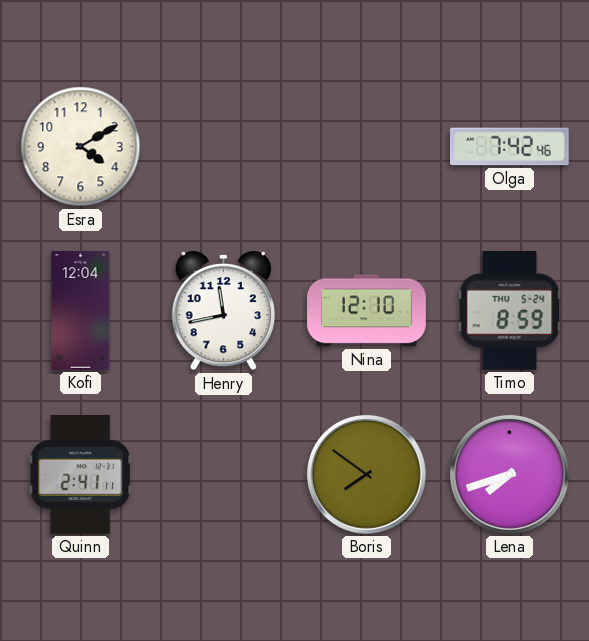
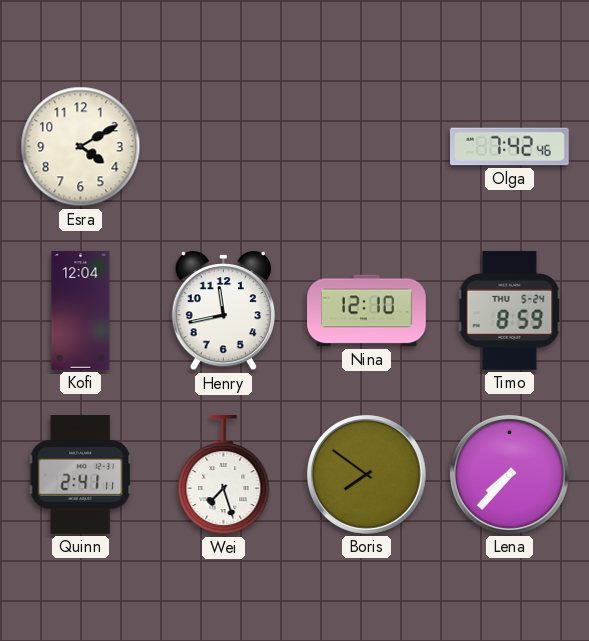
Wei: none -> 7:27
Lena: 7:42 -> 7:37
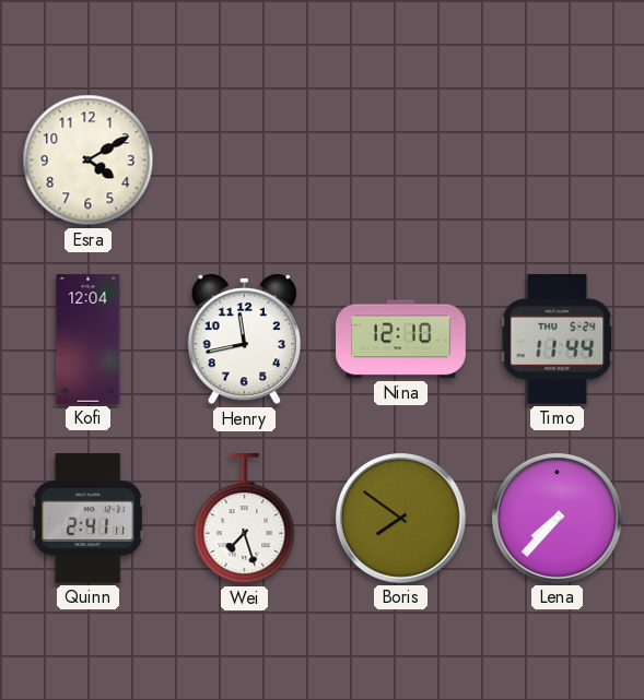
Olga: 7:42 -> none
Timo: 8:59 -> 11:44
